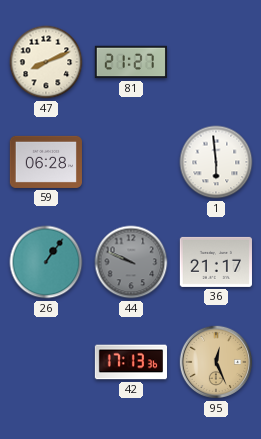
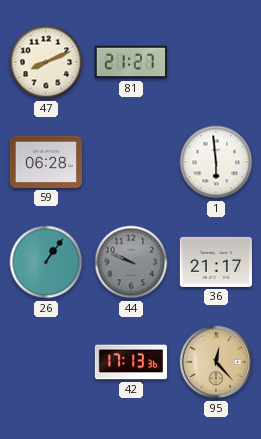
95: 12:26 -> 12:23
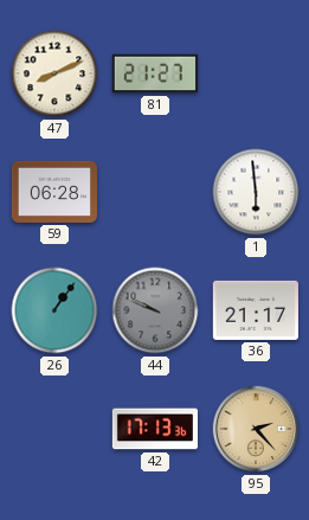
95: 12:23 -> 2:23
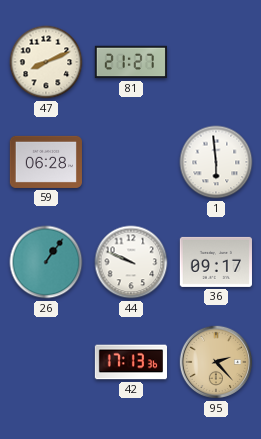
44 dial: grey -> white
36: 21:17 -> 09:17
